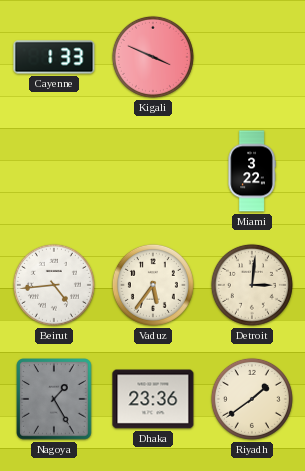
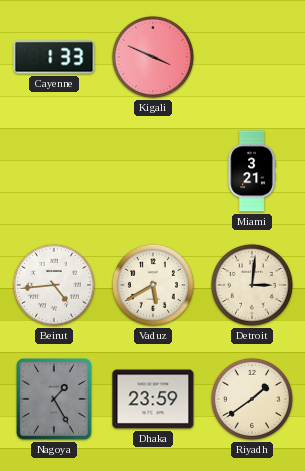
Miami: 3:22 -> 3:21
Vaduz: 5:36 -> 5:40
Dhaka: 23:36 -> 23:59
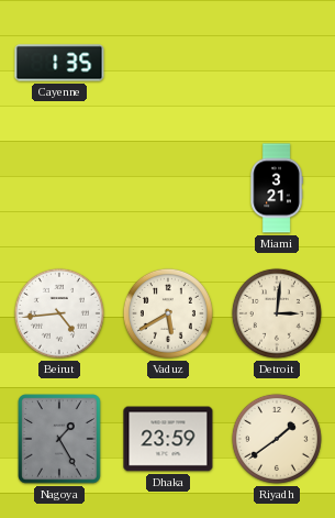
Cayenne: 1:33 -> 1:35
Kigali: 3:49 -> none
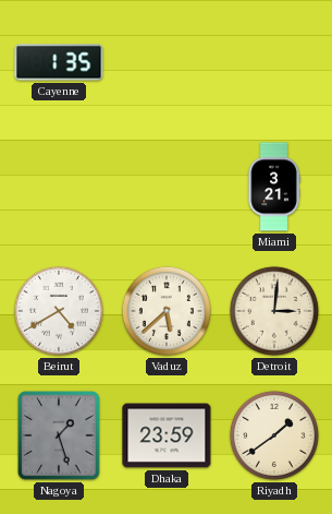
Beirut: 4:44 -> 4:40
Vaduz: 5:40 -> 5:38
Nagoya: 1:25 -> 1:27
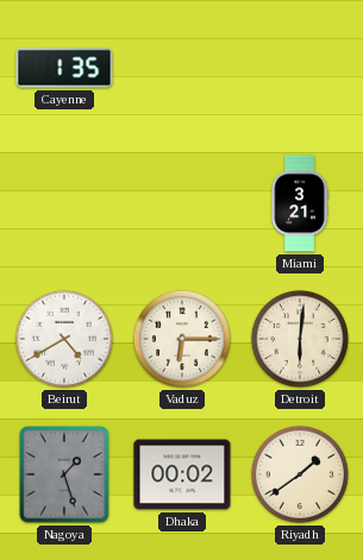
Vaduz: 5:38 -> 6:15
Detroit: 3:01 -> 6:01
Dhaka: 23:59 -> 00:02
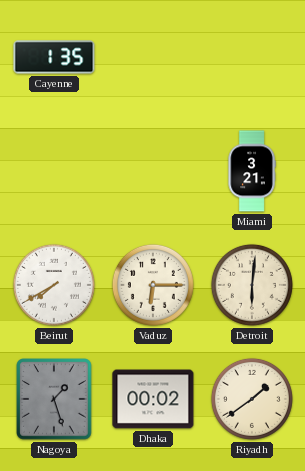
Beirut: 4:40 -> 7:40
